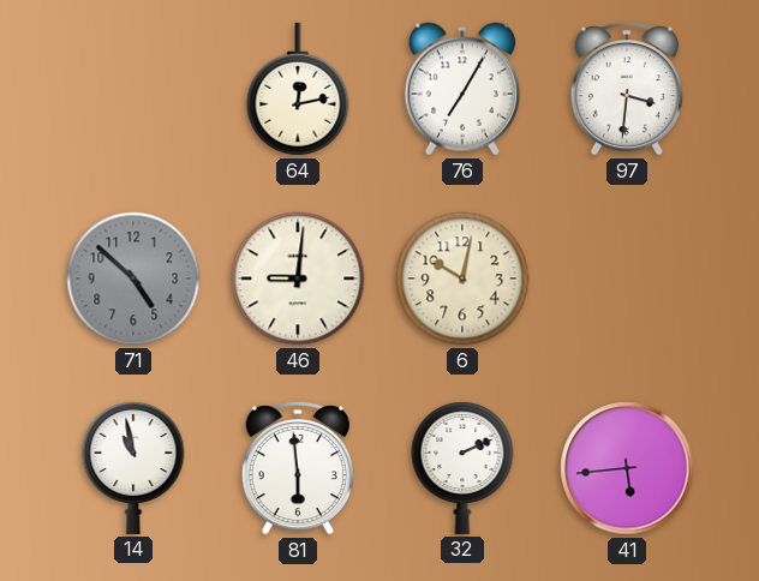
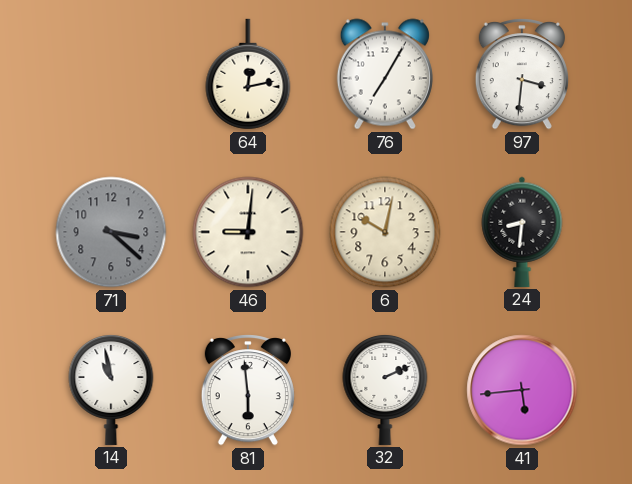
71: 4:52 -> 3:22
24: none -> 8:31
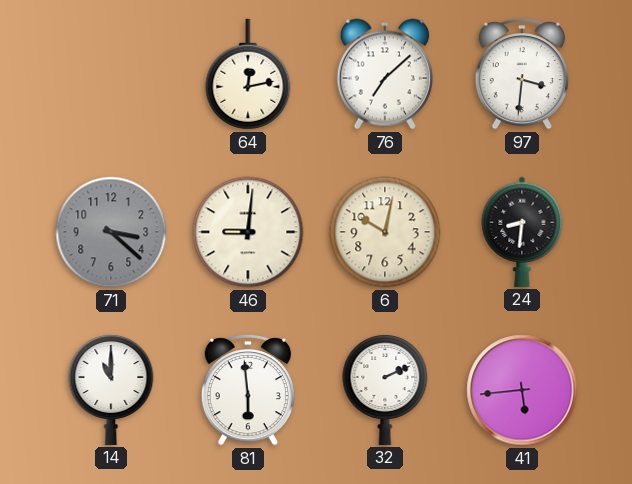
76: 7:05 -> 7:08
14: 10:58 -> 11:00
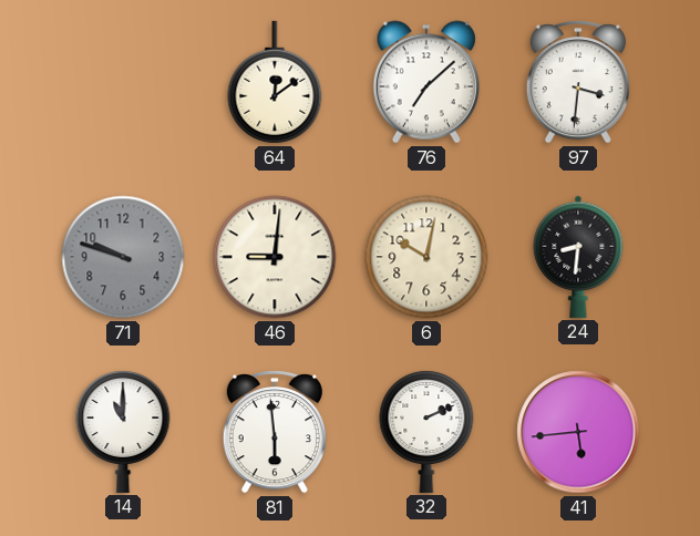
64: 12:13 -> 12:09
71: 3:22 -> 9:48
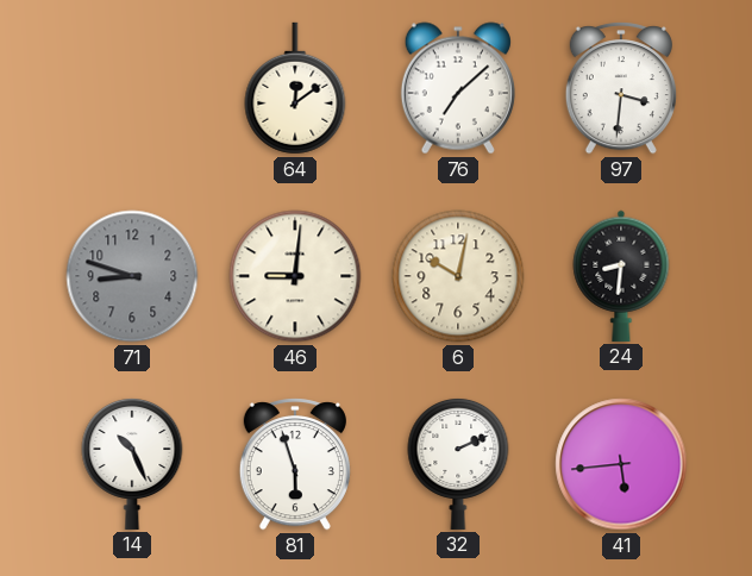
71: 9:48 -> 8:48
14: 11:00 -> 10:26
81: 5:59 -> 5:57
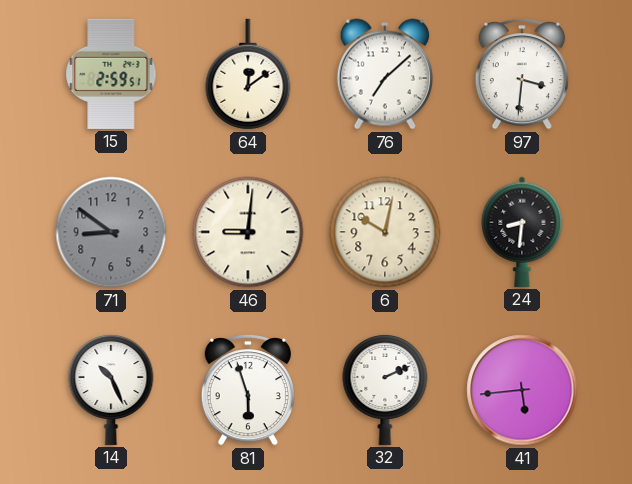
15: none -> 2:59
71: 8:48 -> 8:51
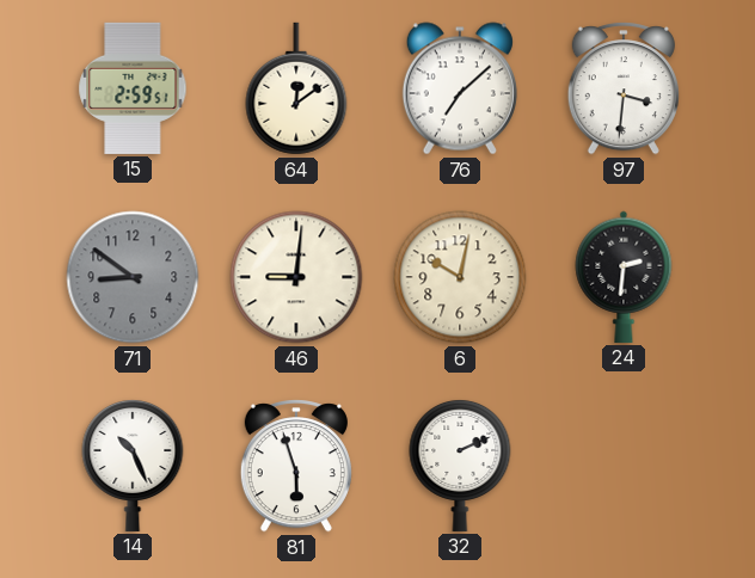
24: 8:31 -> 2:31
41: 5:44 -> none
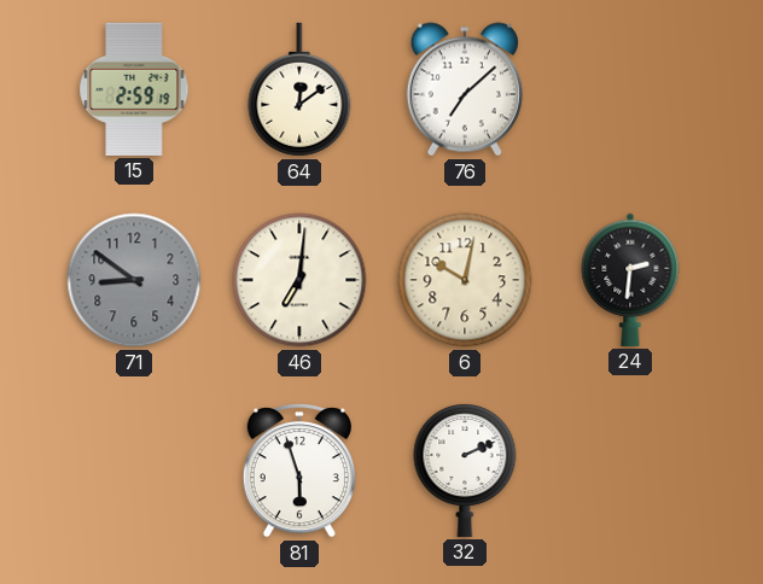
15: 2:59:51 -> 2:59:19
97: 3:31 -> none
46: 9:01 -> 7:01
14: 10:26 -> none
